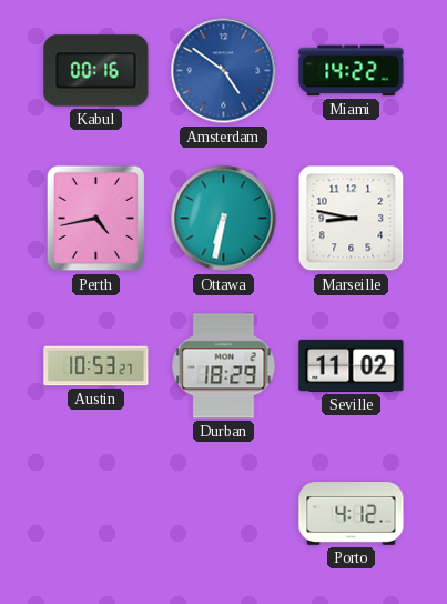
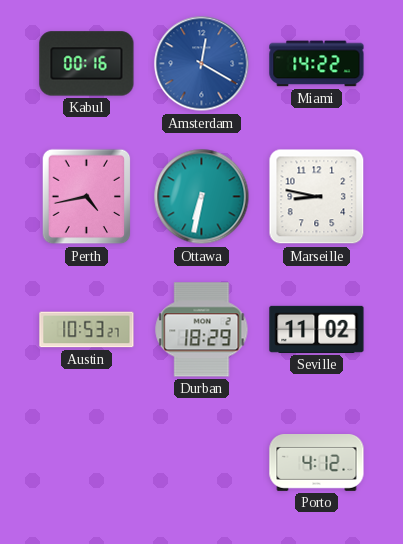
Amsterdam: 4:51 -> 12:20
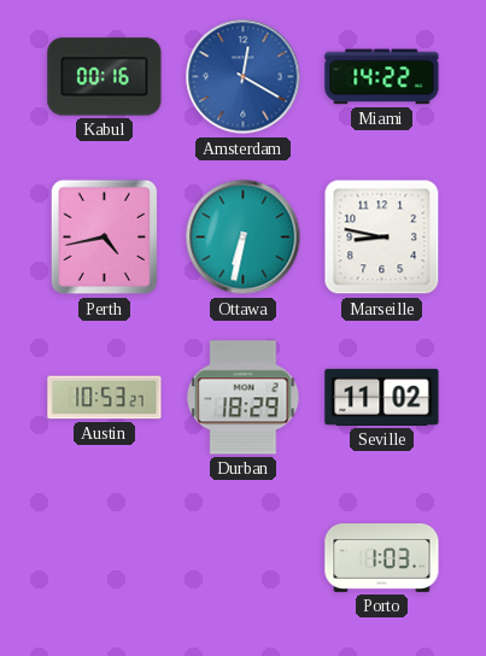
Porto: 4:12 -> 1:03
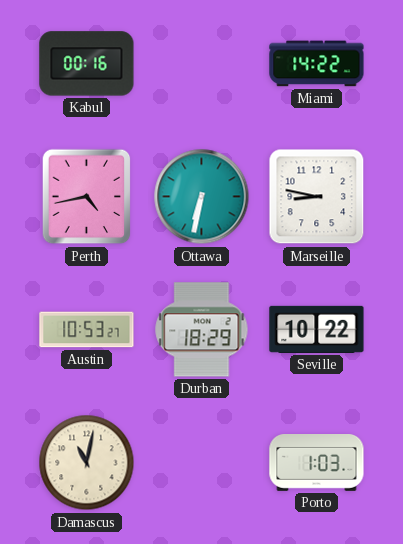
Amsterdam: 12:20 -> none
Seville: 11:02 -> 10:22
Damascus: none -> 11:02
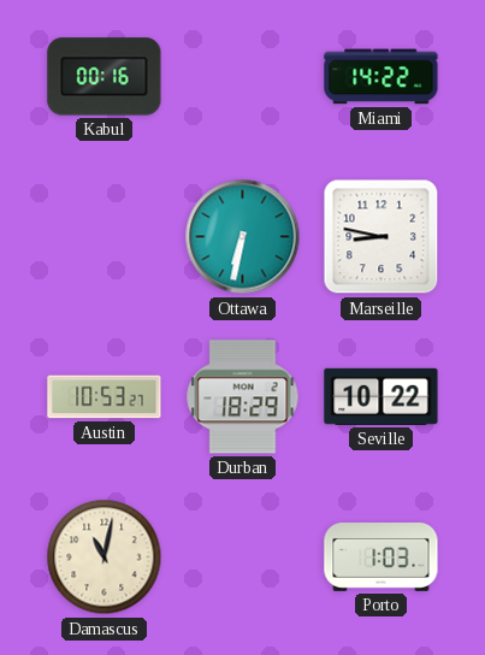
Perth: 4:43 -> none
